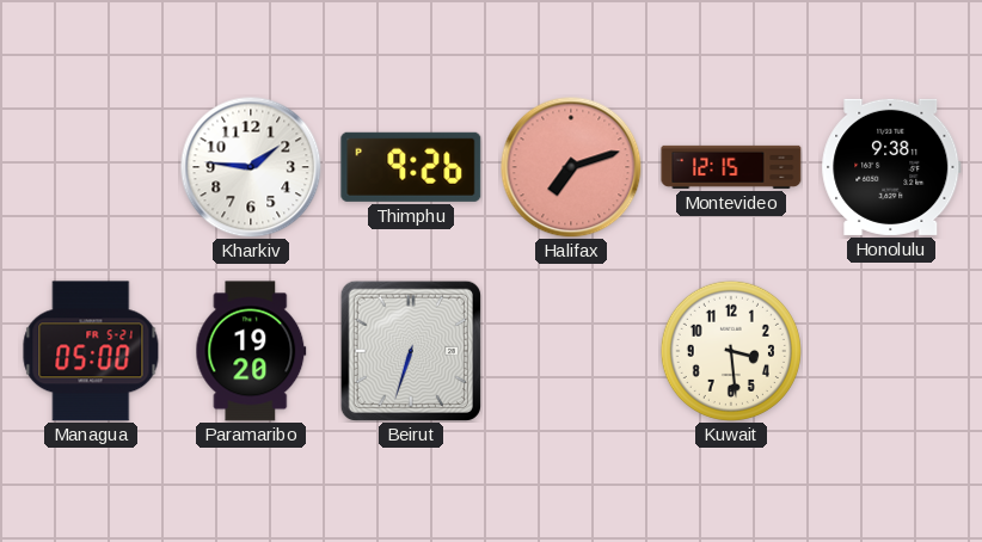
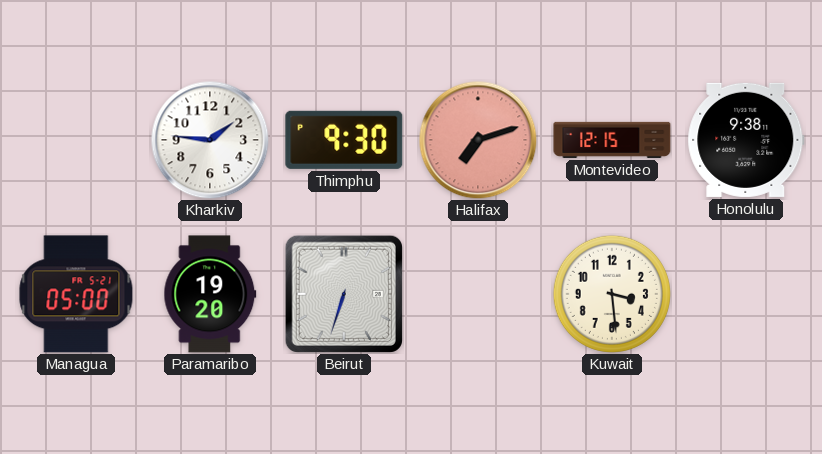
Thimphu: 9:26 -> 9:30
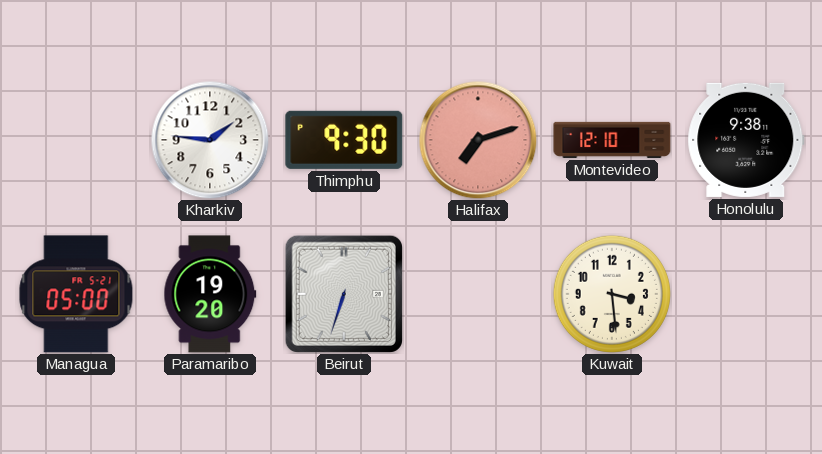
Montevideo: 12:15 -> 12:10
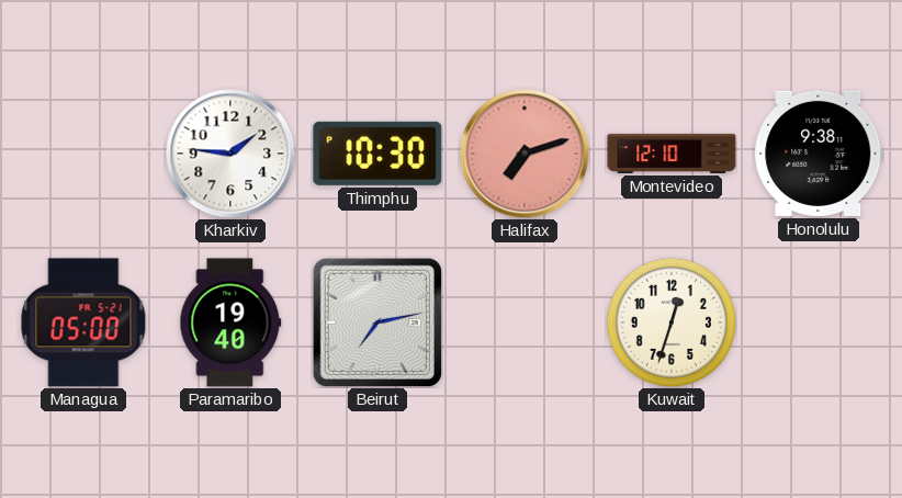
Thimphu: 9:30 -> 10:30
Paramaribo: 19:20 -> 19:40
Beirut: 6:33 -> 7:13
Kuwait: 3:29 -> 12:33
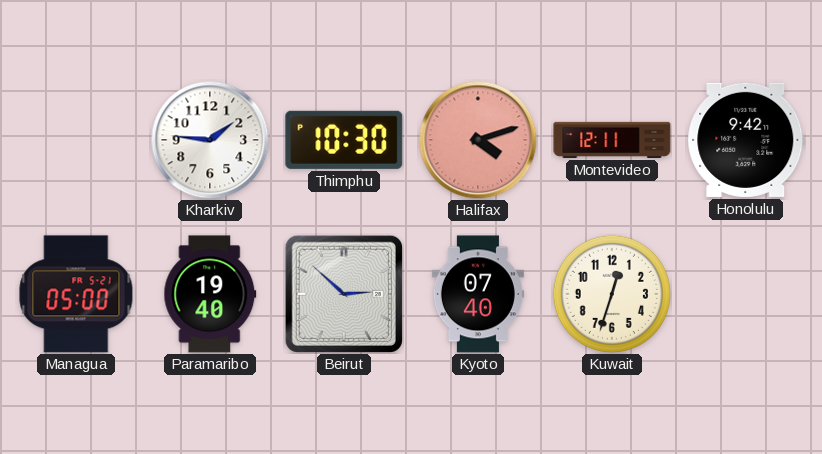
Halifax: 7:12 -> 4:12
Montevideo: 12:10 -> 12:11
Honolulu: 9:38 -> 9:42
Beirut: 7:13 -> 2:52
Kyoto: none -> 07:40
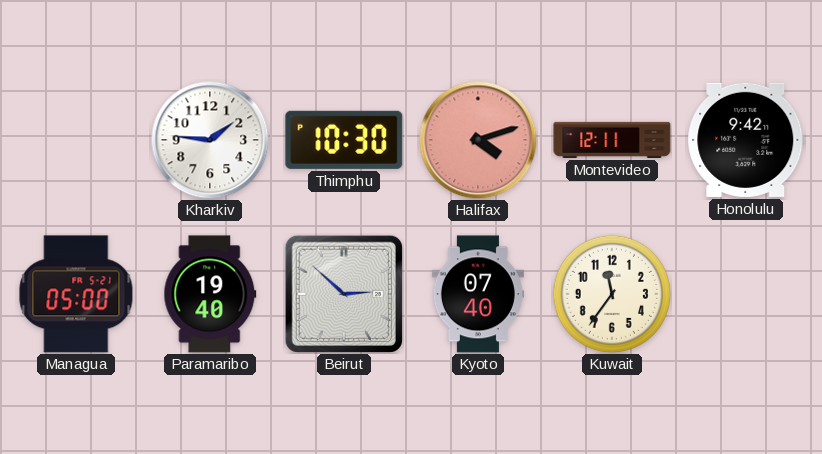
Kuwait: 12:33 -> 11:36
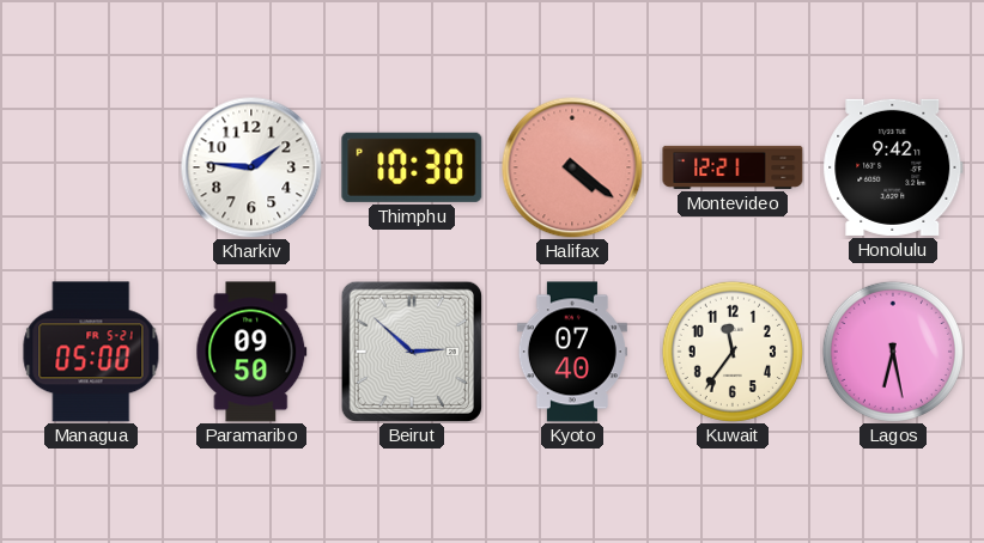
Halifax: 4:12 -> 4:21
Montevideo: 12:11 -> 12:21
Paramaribo: 19:40 -> 09:50
Lagos: none -> 6:28
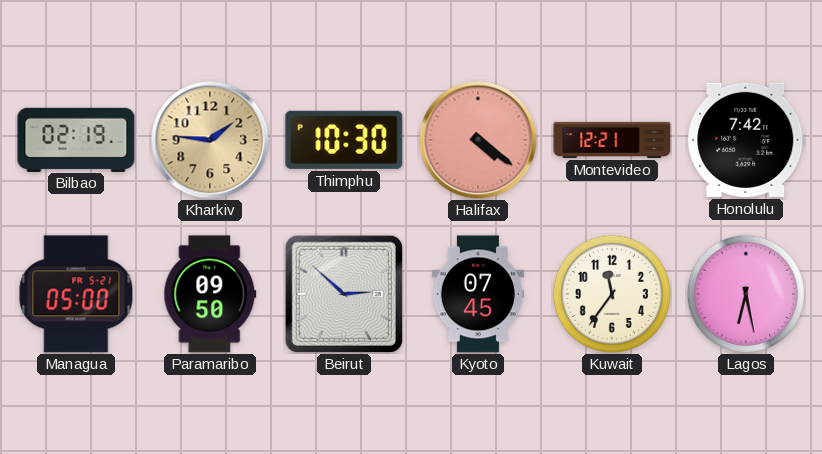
Bilbao: none -> 02:19
Kharkiv dial: white -> champagne
Honolulu: 9:42 -> 7:42
Kyoto: 07:40 -> 07:45
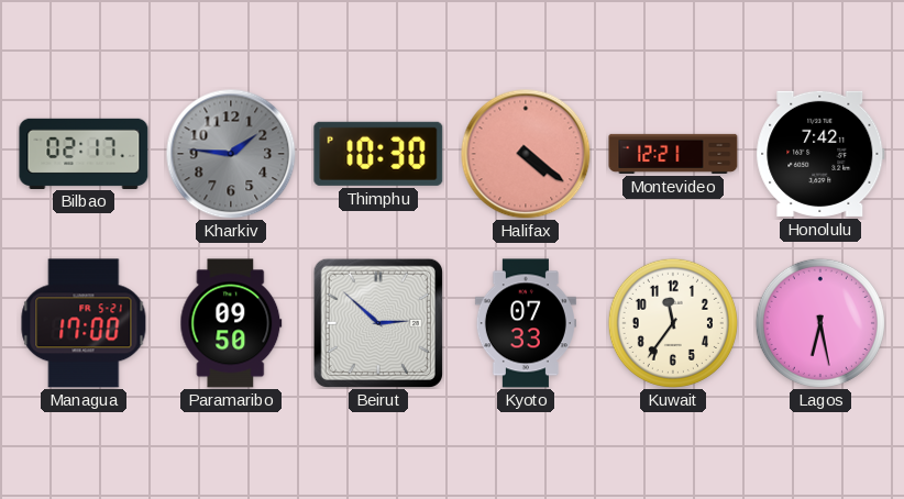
Bilbao: 02:19 -> 02:17
Kharkiv dial: champagne -> grey
Managua: 05:00 -> 17:00
Kyoto: 07:45 -> 07:33
